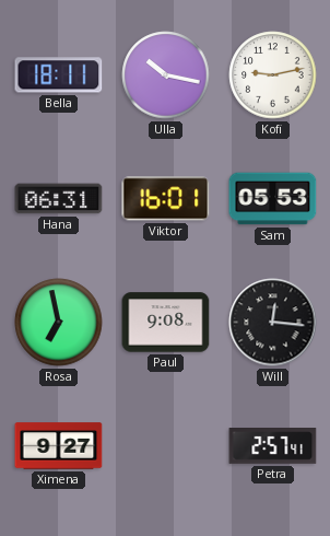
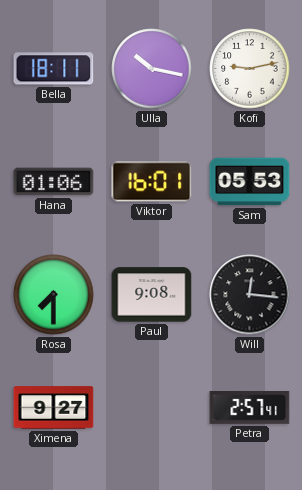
Hana: 06:31 -> 01:06
Rosa: 6:58 -> 7:30
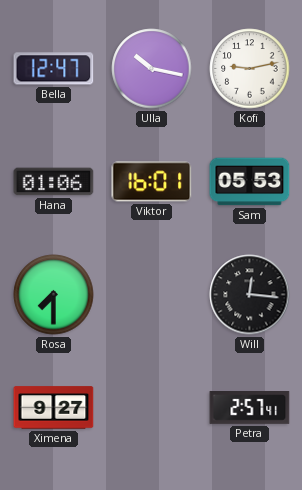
Bella: 18:11 -> 12:47
Paul: 9:08 -> none
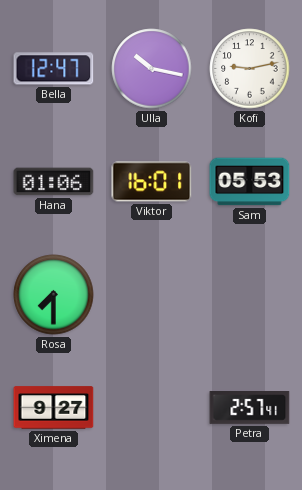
Will: 12:16 -> none
